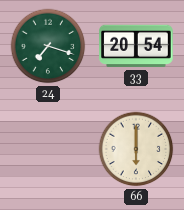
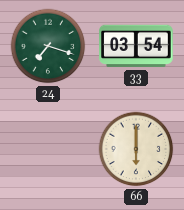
33: 20:54 -> 03:54
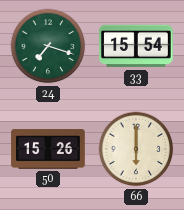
33: 03:54 -> 15:54
50: none -> 15:26
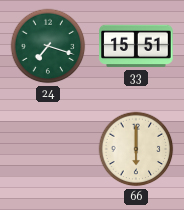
33: 15:54 -> 15:51
50: 15:26 -> none
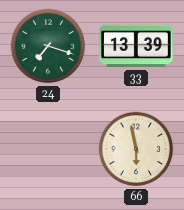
33: 15:51 -> 13:39
66: 6:00 -> 5:58
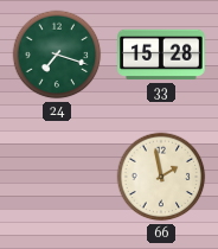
33: 13:39 -> 15:28
66: 5:58 -> 1:58
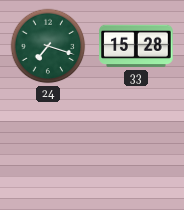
66: 1:58 -> none
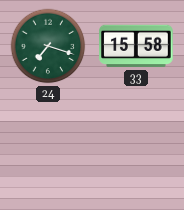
33: 15:28 -> 15:58
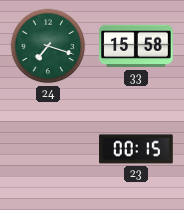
23: none -> 00:15
